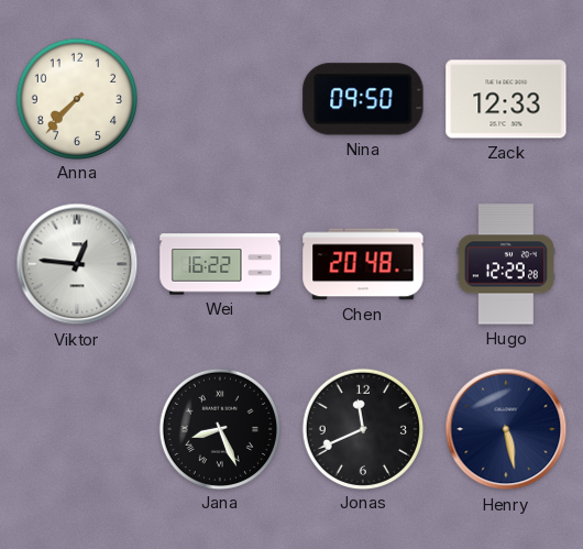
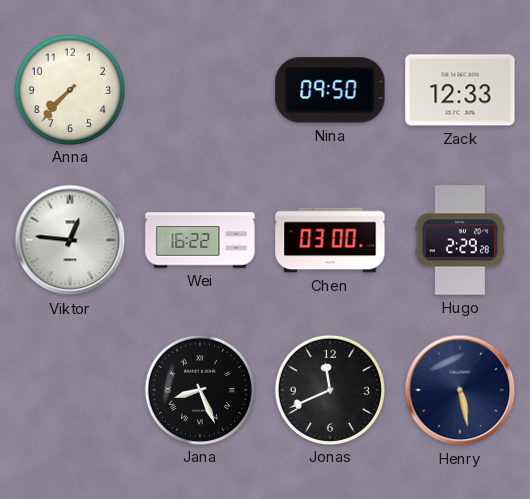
Chen: 20:48 -> 03:00
Hugo: 12:29 -> 2:29
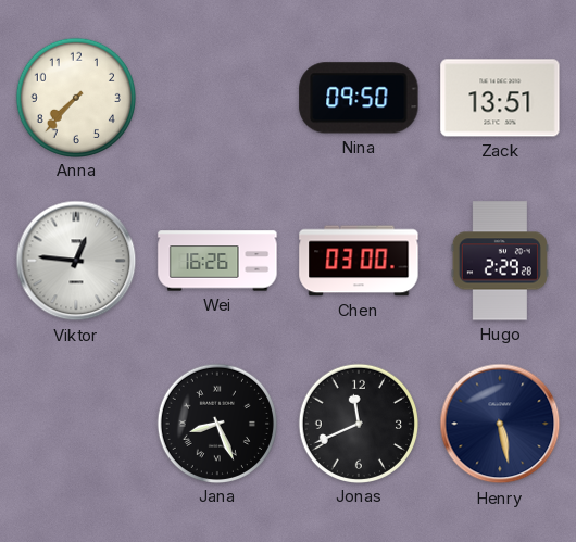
Zack: 12:33 -> 13:51
Wei: 16:22 -> 16:26
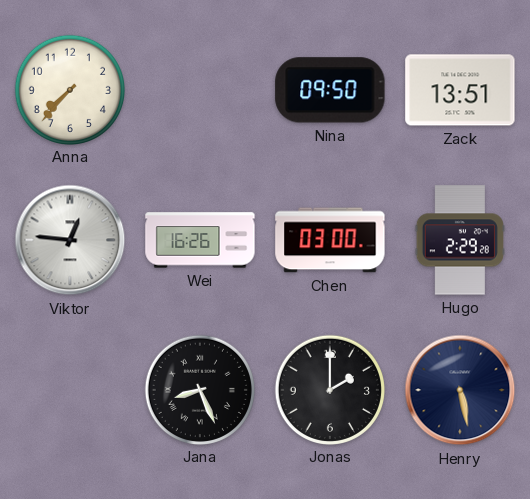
Jonas: 11:41 -> 2:00
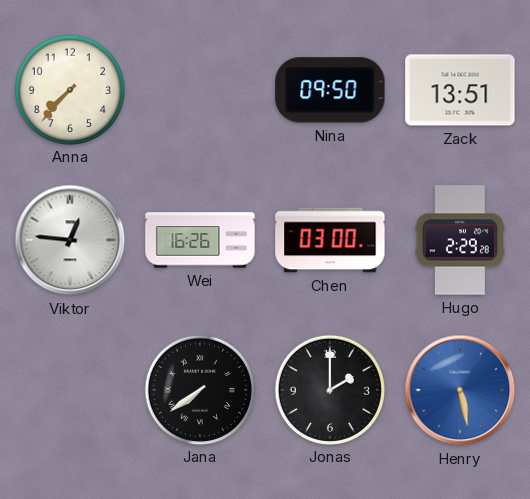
Jana: 8:26 -> 7:39
Henry dial: navy -> blue
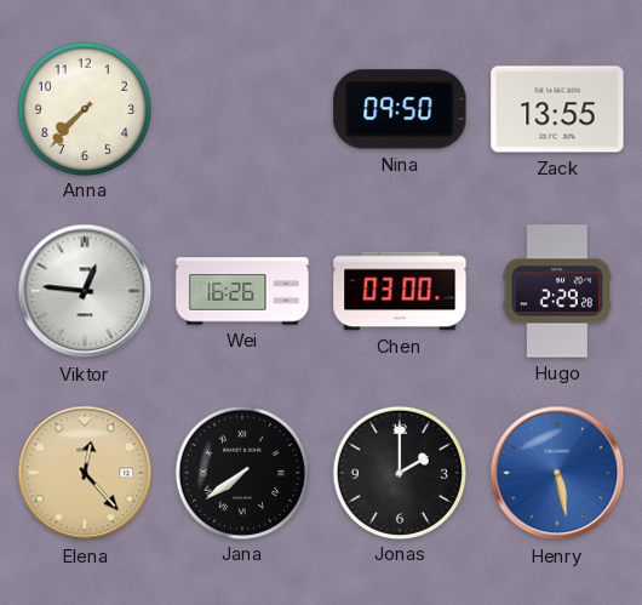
Zack: 13:51 -> 13:55
Elena: none -> 12:23
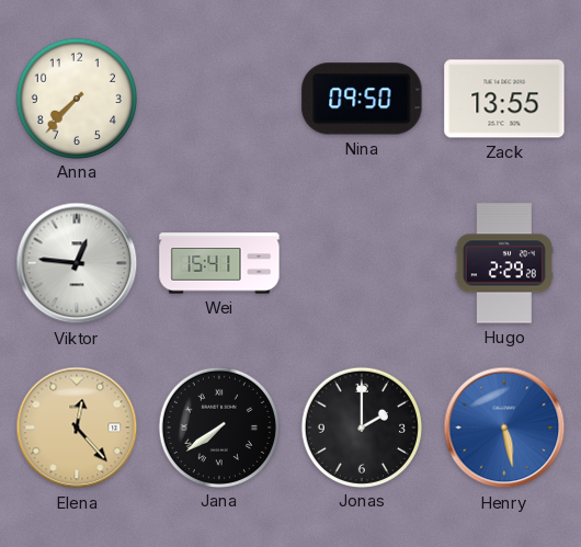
Wei: 16:26 -> 15:41
Chen: 03:00 -> none
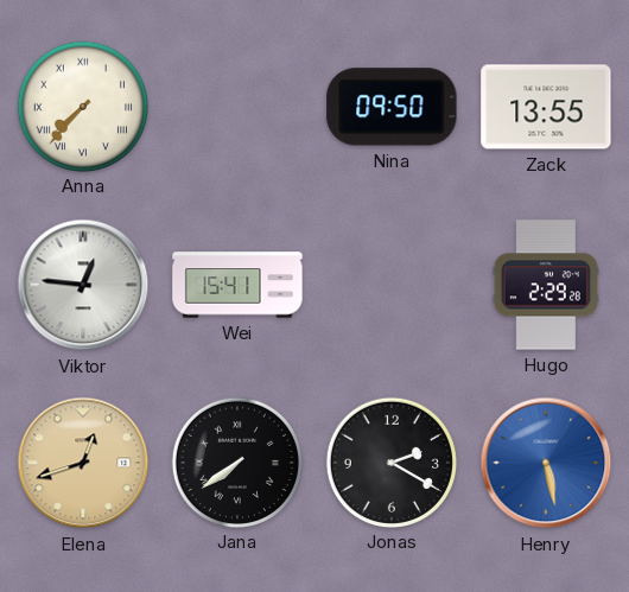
Anna numerals: Arabic -> Roman
Elena: 12:23 -> 12:42
Jonas: 2:00 -> 2:20
